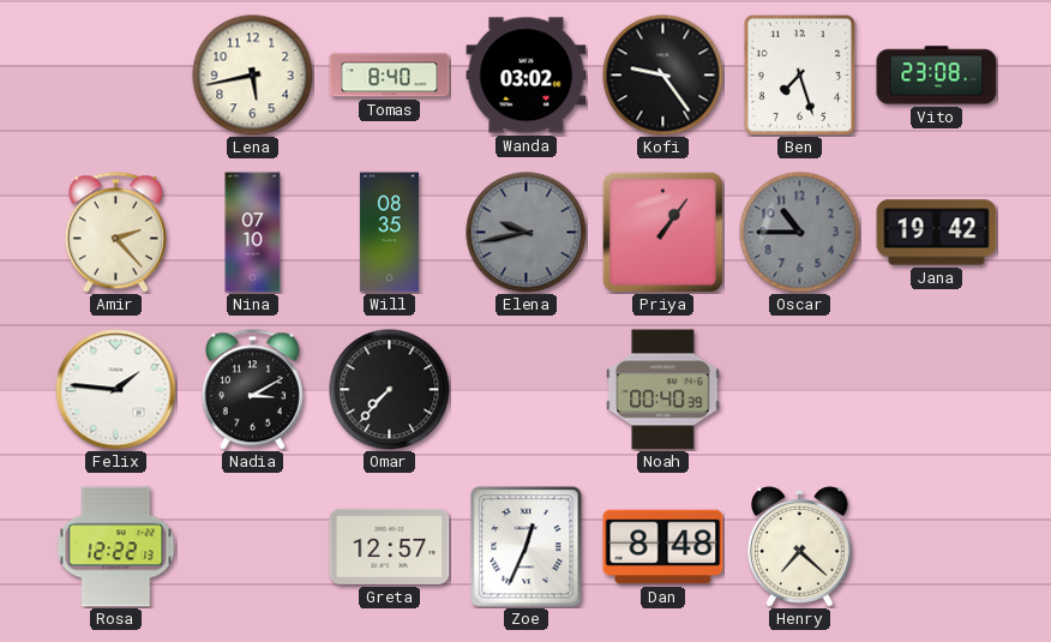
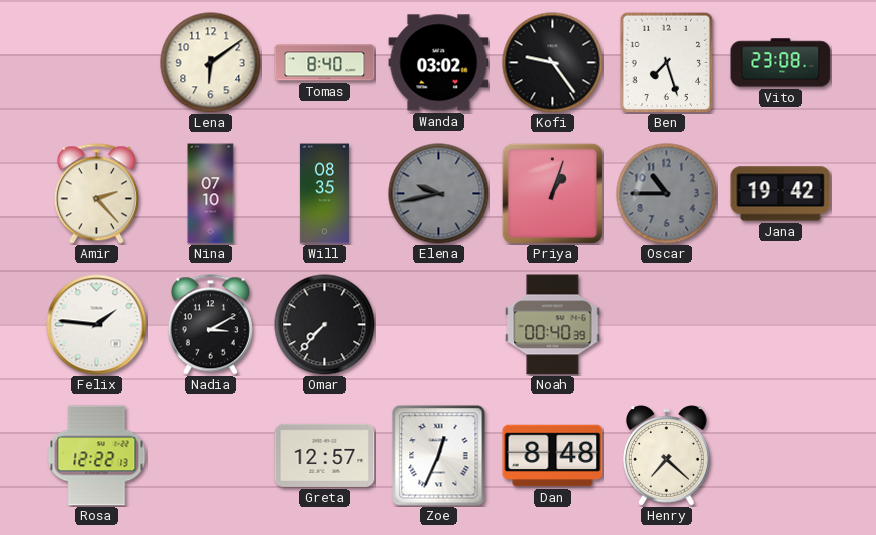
Lena: 5:43 -> 6:09
Priya: 1:06 -> 1:03
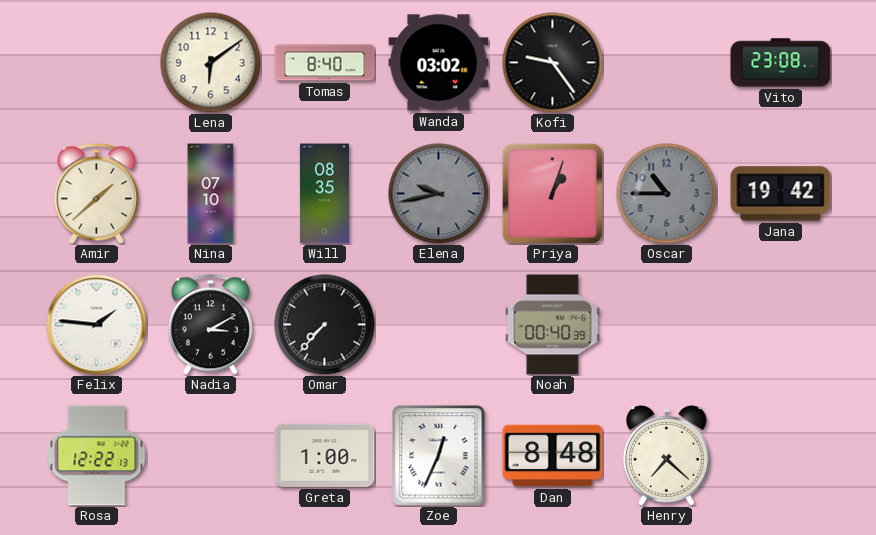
Ben: 7:27 -> none
Amir: 2:23 -> 1:38
Greta: 12:57 -> 1:00
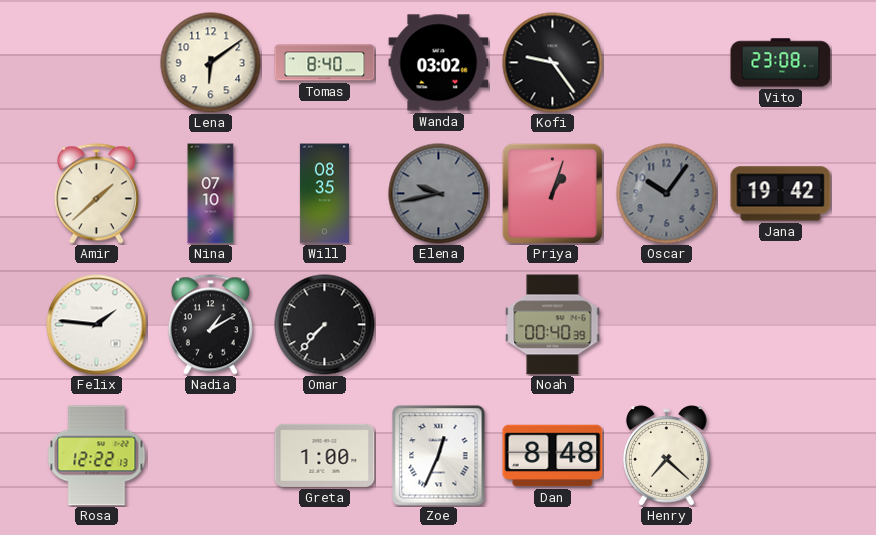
Oscar: 10:45 -> 10:06
Nadia: 3:10 -> 1:10
